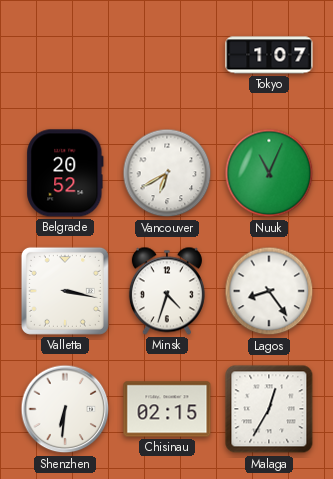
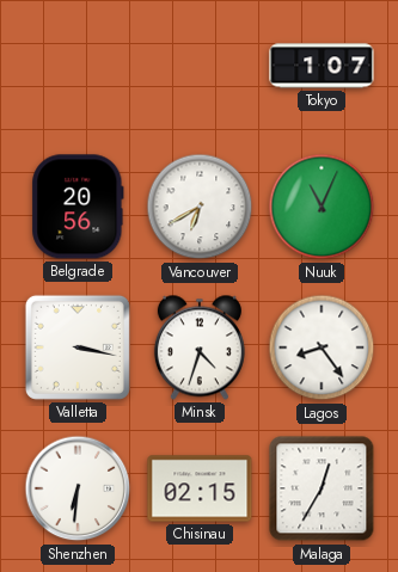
Belgrade: 20:52 -> 20:56
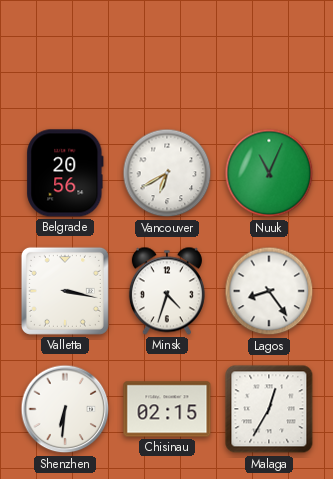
Tokyo: 1:07 -> none
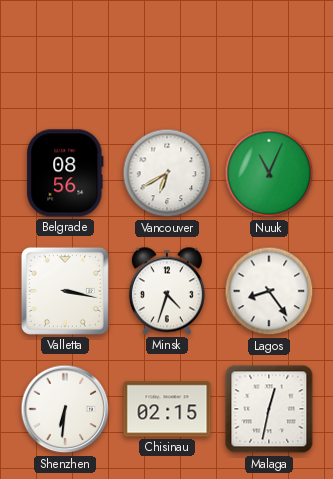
Belgrade: 20:56 -> 08:56
Malaga: 12:35 -> 12:32
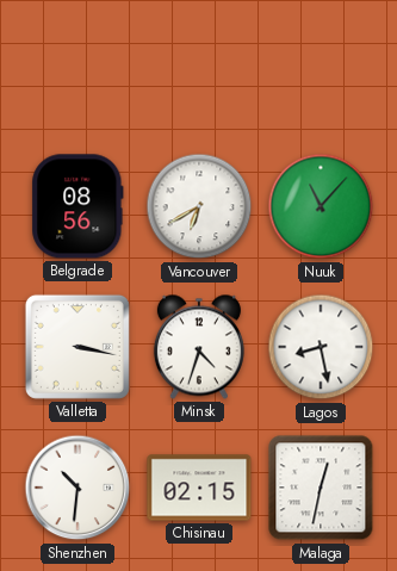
Nuuk: 11:04 -> 11:07
Lagos: 8:24 -> 8:28
Shenzhen: 6:31 -> 10:31
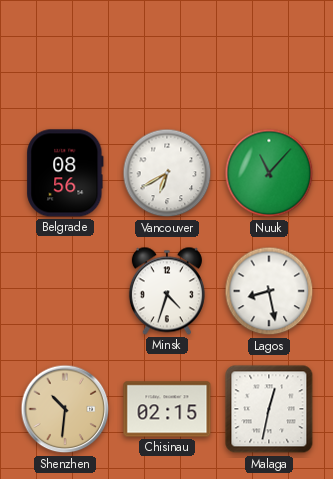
Valletta: 3:17 -> none
Shenzhen dial: white -> champagne
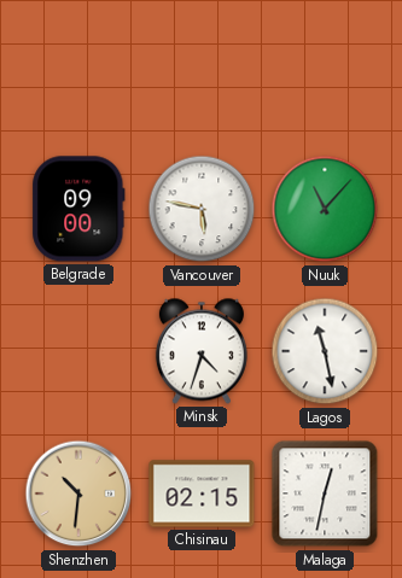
Belgrade: 08:56 -> 09:00
Vancouver: 6:40 -> 5:47
Lagos: 8:28 -> 11:28
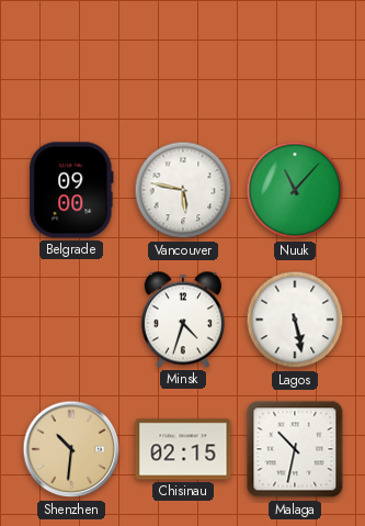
Lagos: 11:28 -> 5:28
Malaga: 12:32 -> 10:32
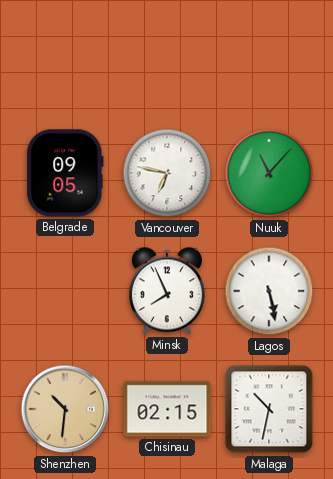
Belgrade: 09:00 -> 09:05
Vancouver: 5:47 -> 6:47
Minsk: 4:33 -> 7:56
